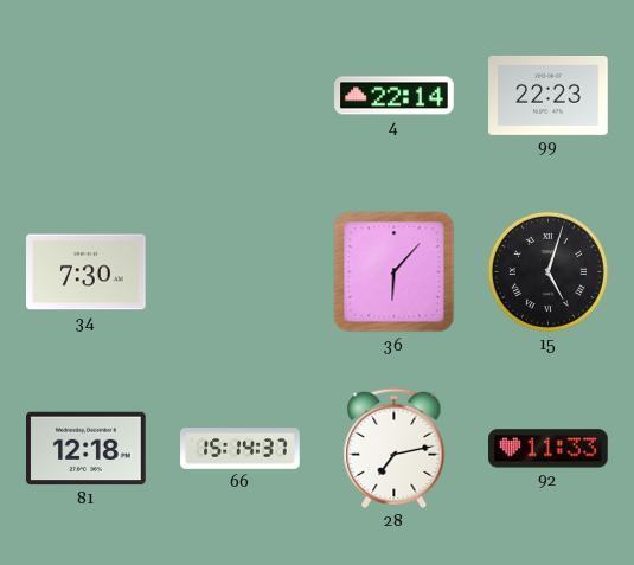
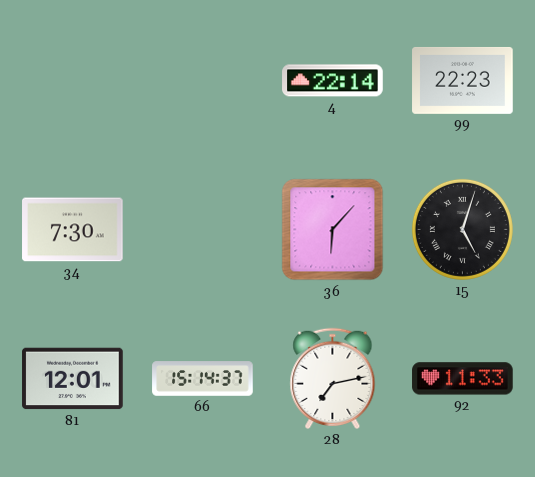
81: 12:18 -> 12:01
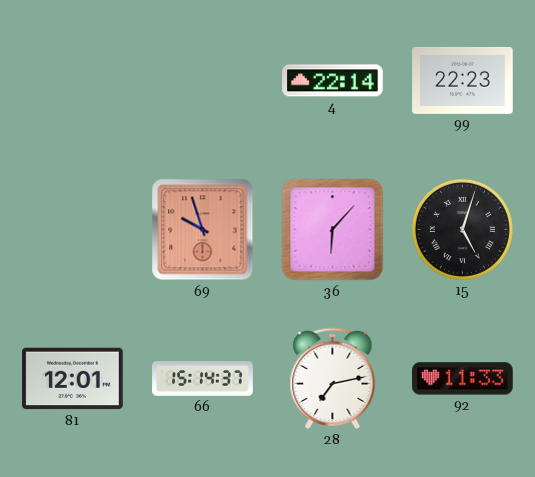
34: 7:30 -> none
69: none -> 9:57
